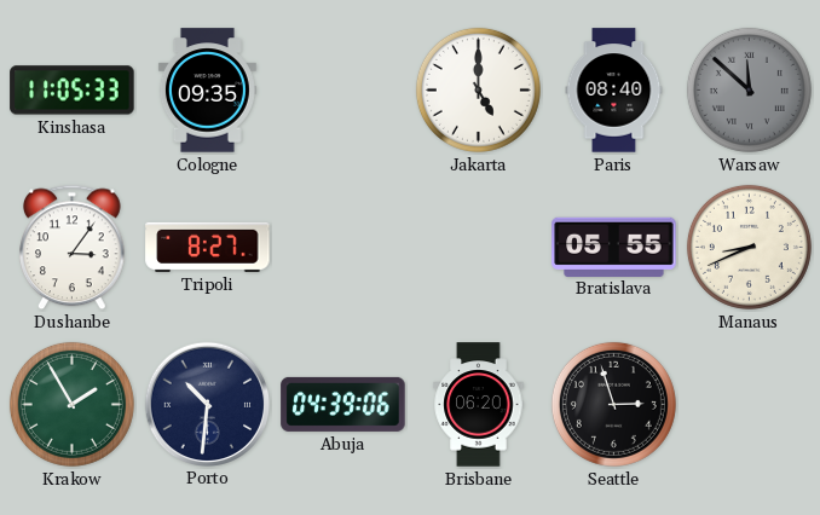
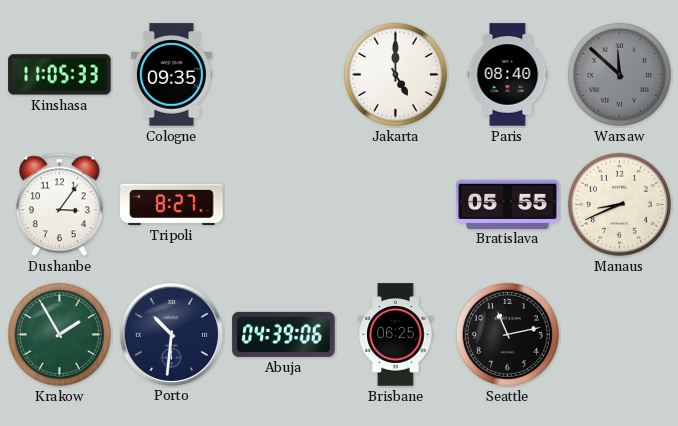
Brisbane: 06:20 -> 06:25
Seattle: 2:57 -> 11:13
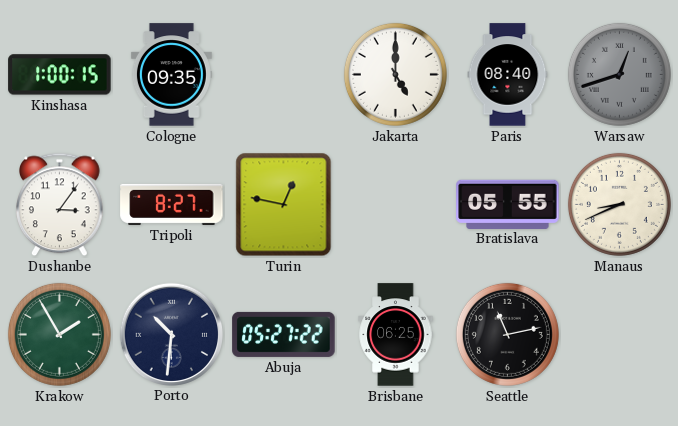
Kinshasa: 11:05 -> 1:00
Warsaw: 11:52 -> 12:42
Turin: none -> 12:47
Abuja: 04:39 -> 05:27
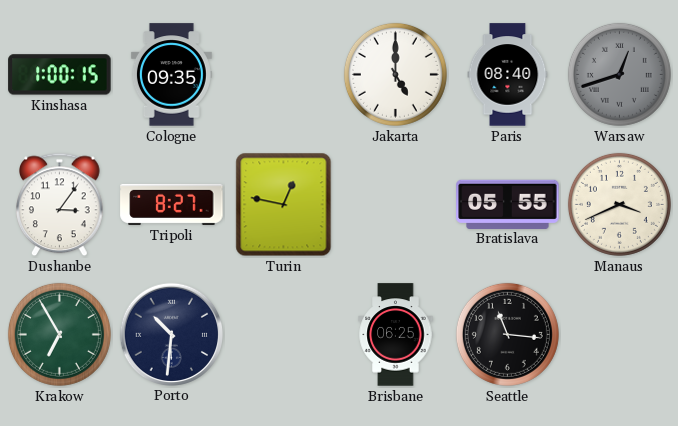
Manaus: 8:41 -> 3:41
Krakow: 1:55 -> 6:55
Abuja: 05:27 -> none
Seattle: 11:13 -> 11:16
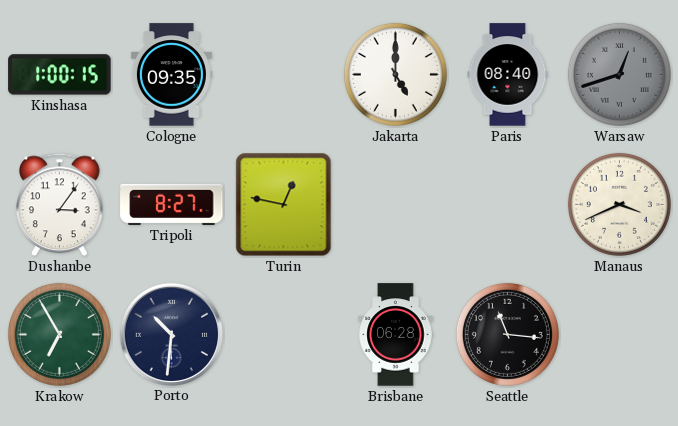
Bratislava: 05:55 -> none
Brisbane: 06:25 -> 06:28
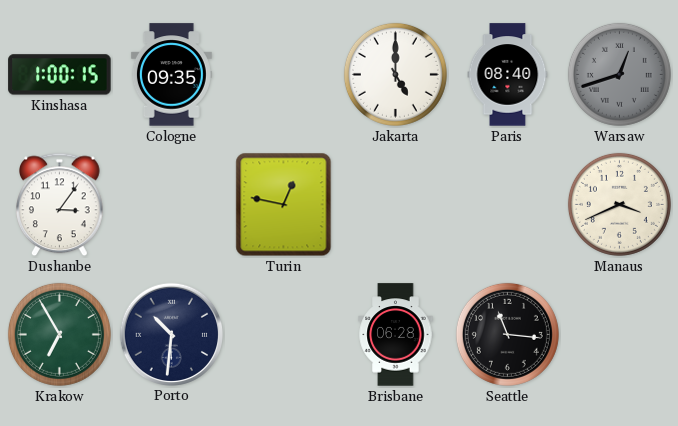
Tripoli: 8:27 -> none
